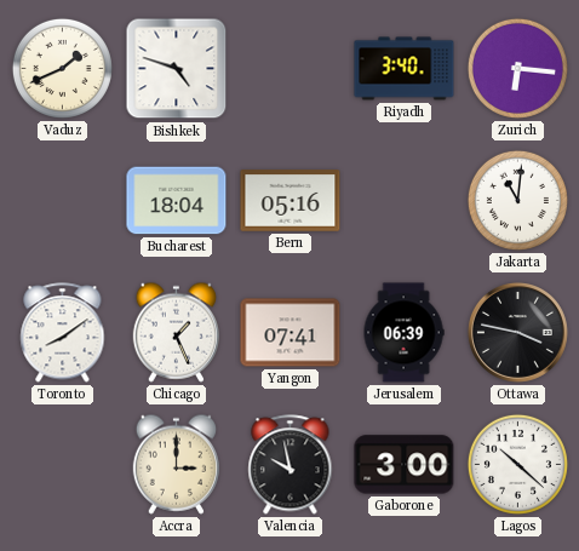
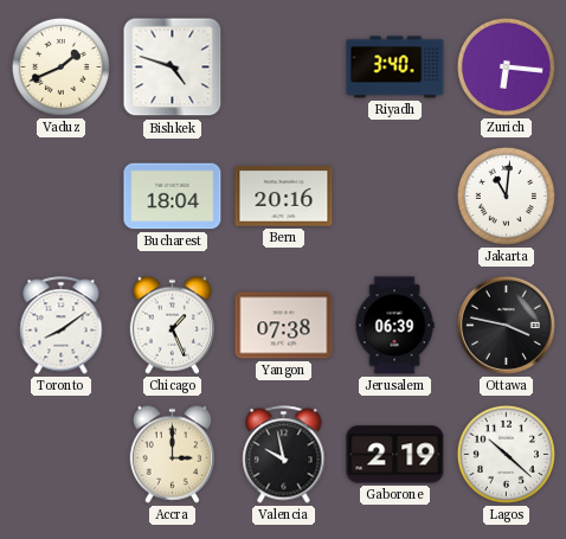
Bern: 05:16 -> 20:16
Yangon: 07:41 -> 07:38
Gaborone: 3:00 -> 2:19
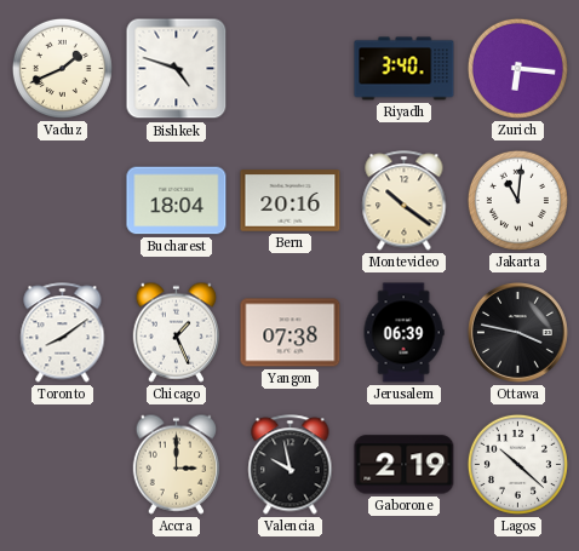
Montevideo: none -> 10:21
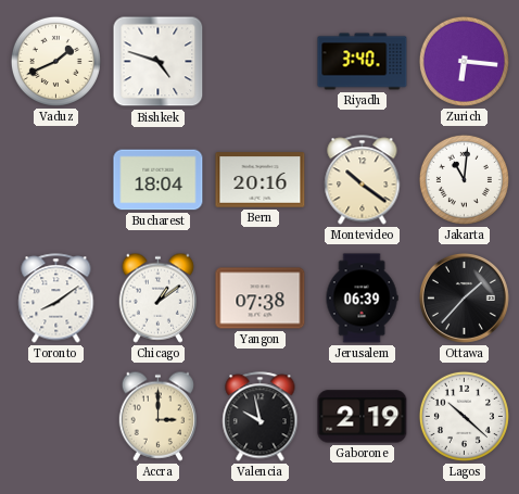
Chicago: 1:26 -> 1:09
Ottawa: 3:47 -> 1:37
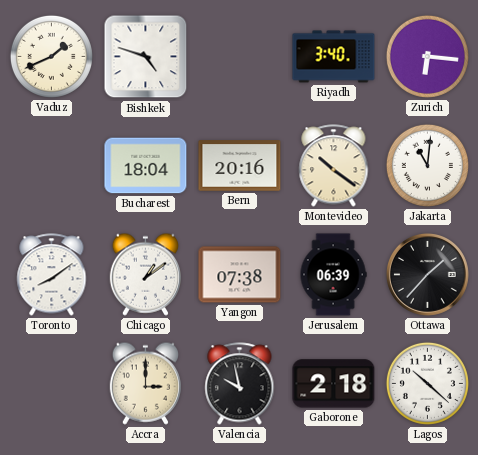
Gaborone: 2:19 -> 2:18
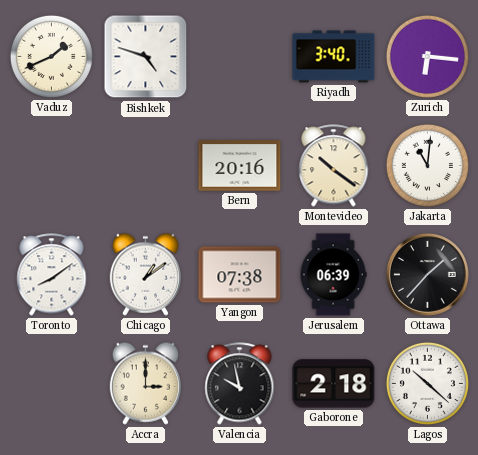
Bucharest: 18:04 -> none
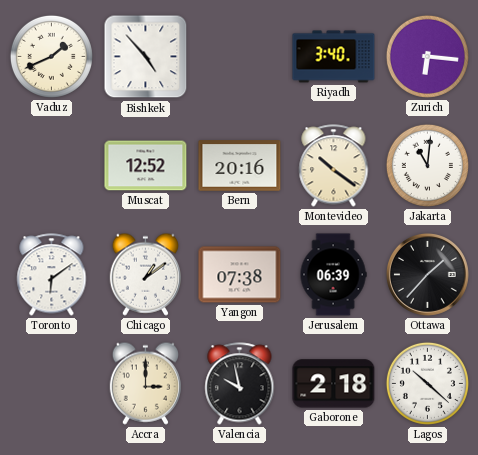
Bishkek: 4:48 -> 4:53
Muscat: none -> 12:52
Toronto: 8:09 -> 6:09
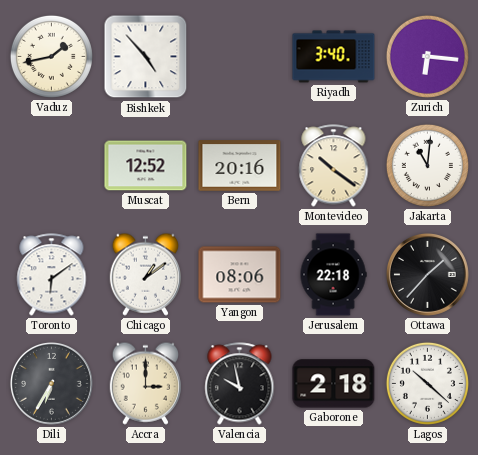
Vaduz: 1:41 -> 1:43
Yangon: 07:38 -> 08:06
Jerusalem: 06:39 -> 22:18
Dili: none -> 6:35
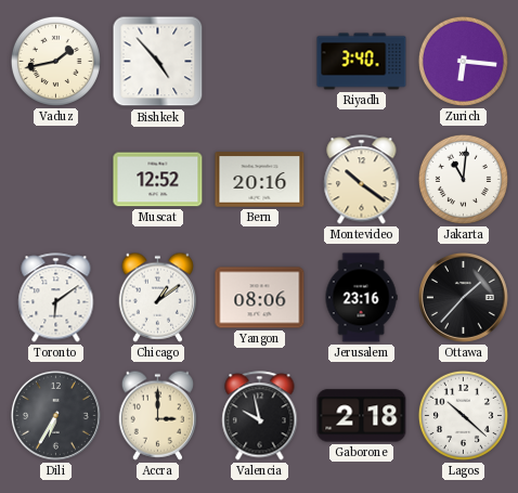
Jerusalem: 22:18 -> 23:16
